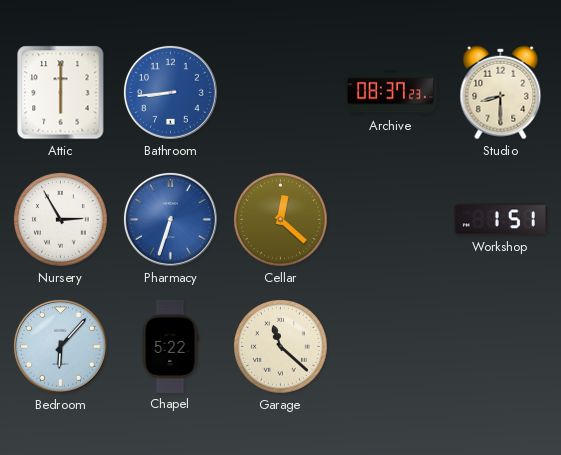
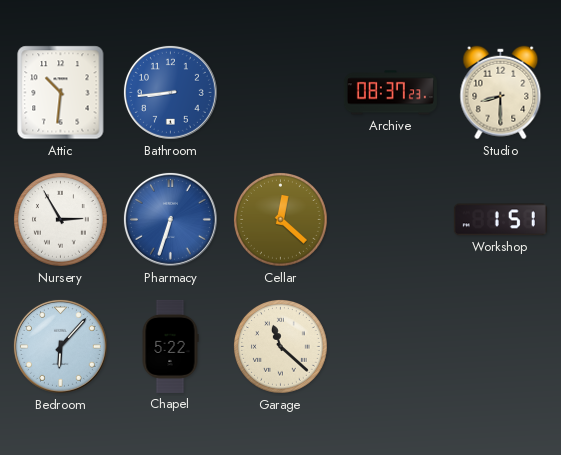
Attic: 6:00 -> 10:31
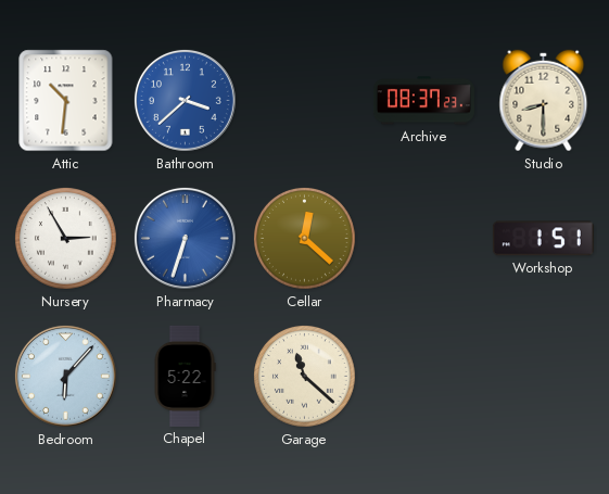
Bathroom: 8:44 -> 3:38
